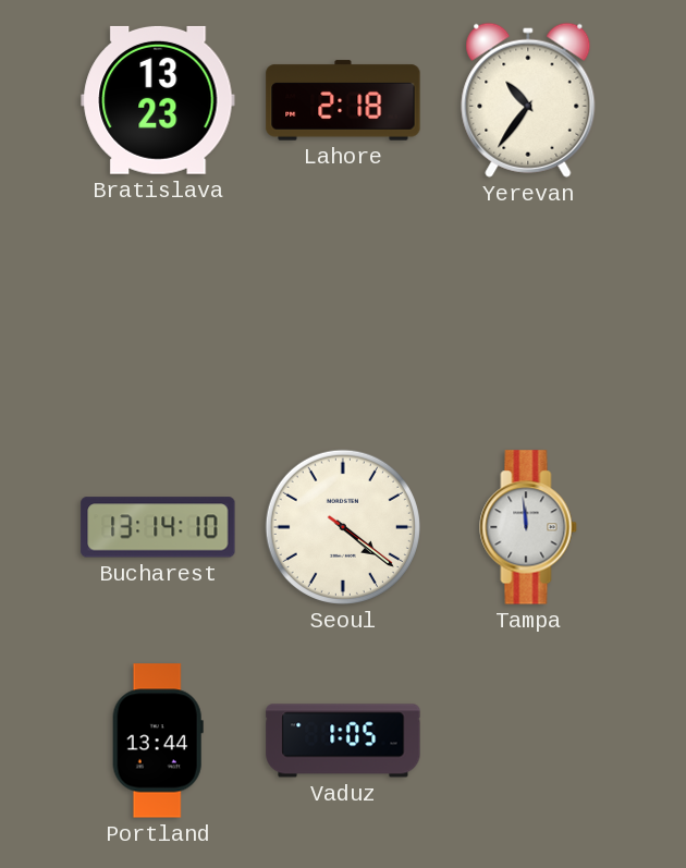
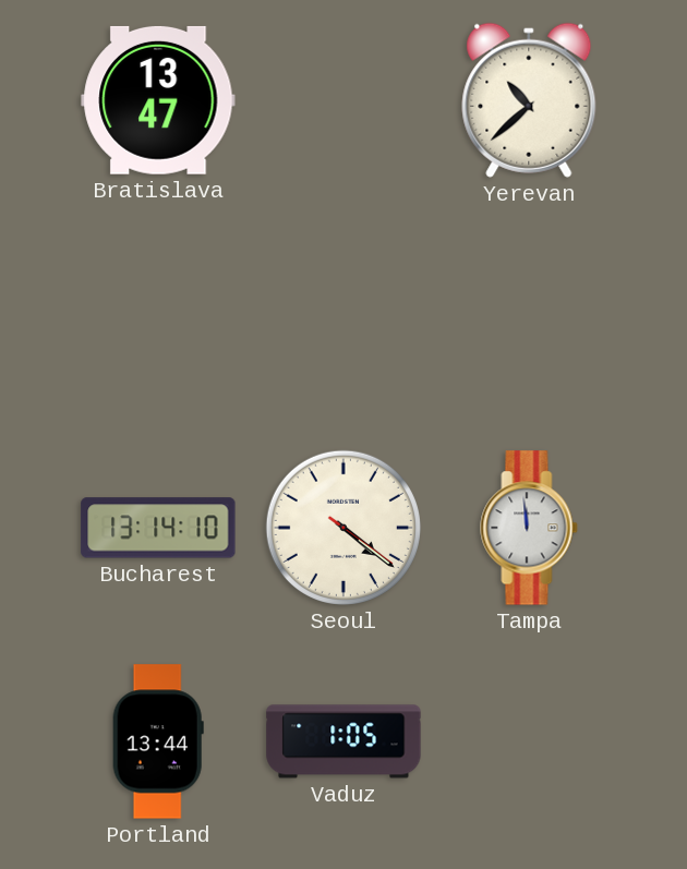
Bratislava: 13:23 -> 13:47
Lahore: 2:18 -> none
Yerevan: 10:36 -> 10:38
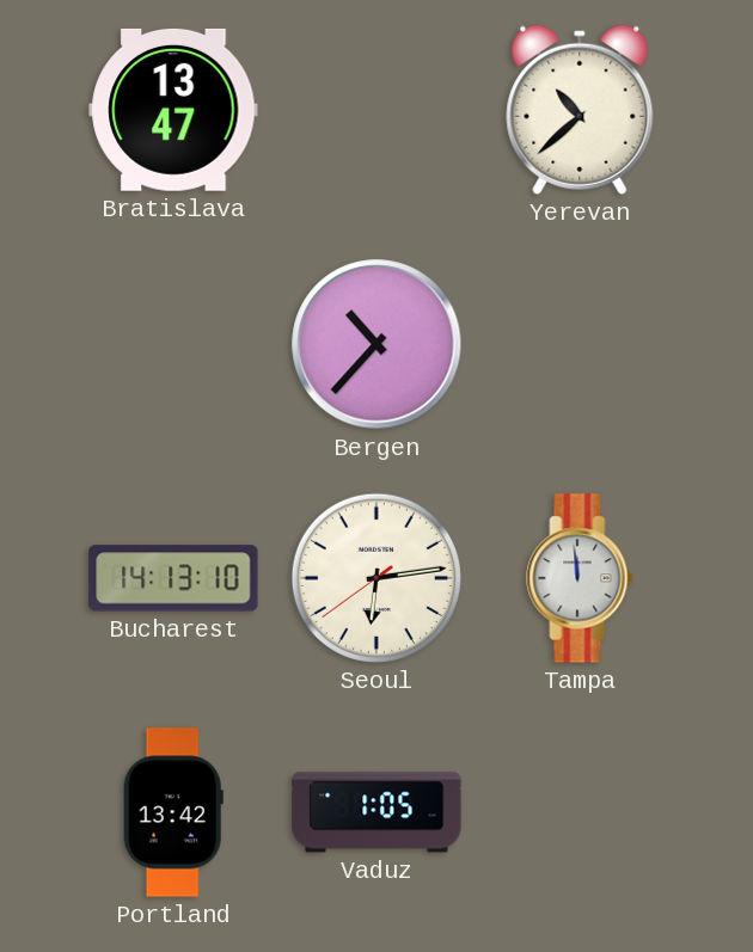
Bergen: none -> 10:37
Bucharest: 13:14 -> 14:13
Seoul: 4:21 -> 6:13
Portland: 13:44 -> 13:42
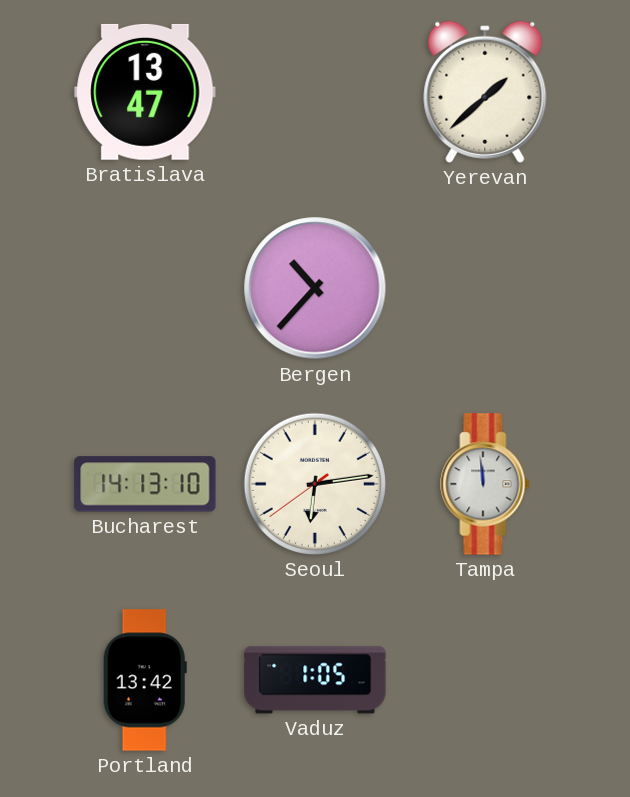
Yerevan: 10:38 -> 1:38
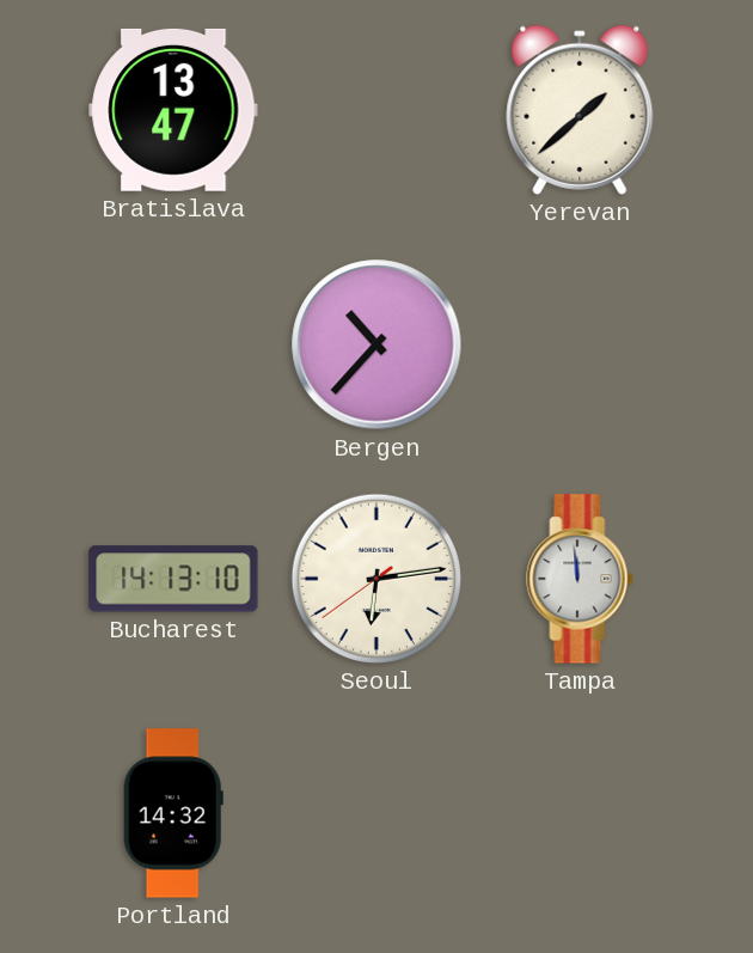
Portland: 13:42 -> 14:32
Vaduz: 1:05 -> none
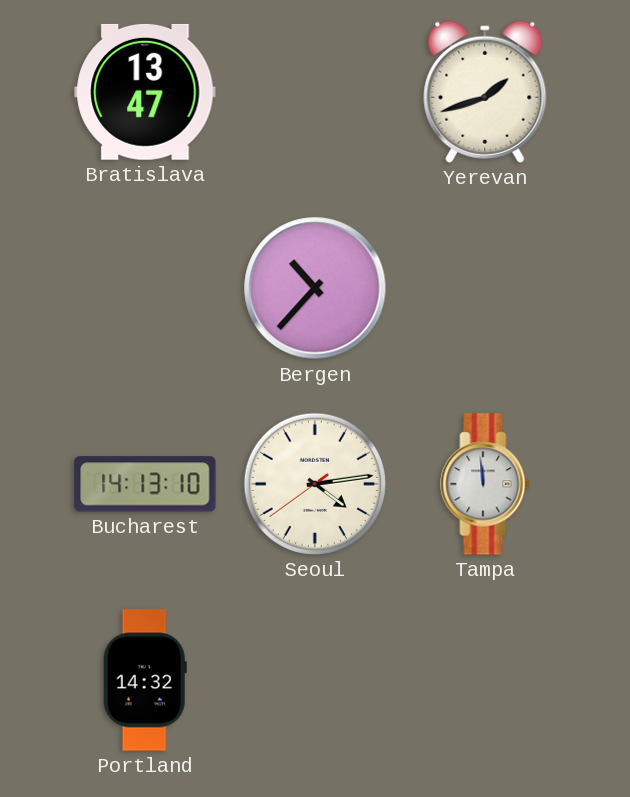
Yerevan: 1:38 -> 1:42
Seoul: 6:13 -> 4:13
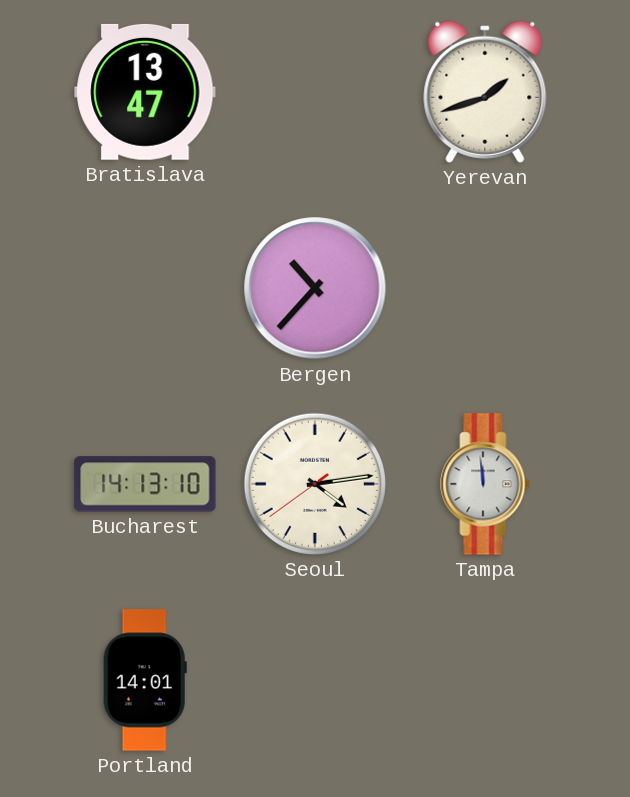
Portland: 14:32 -> 14:01
